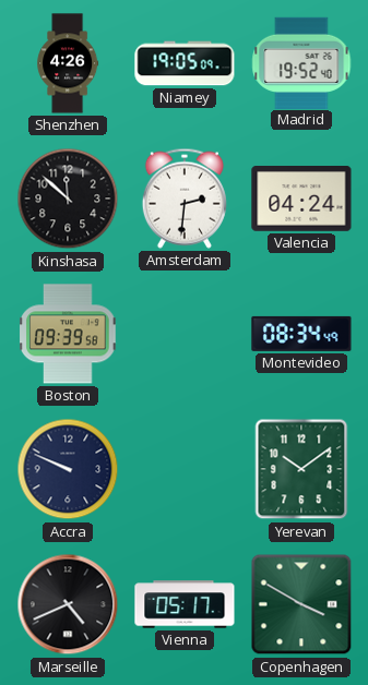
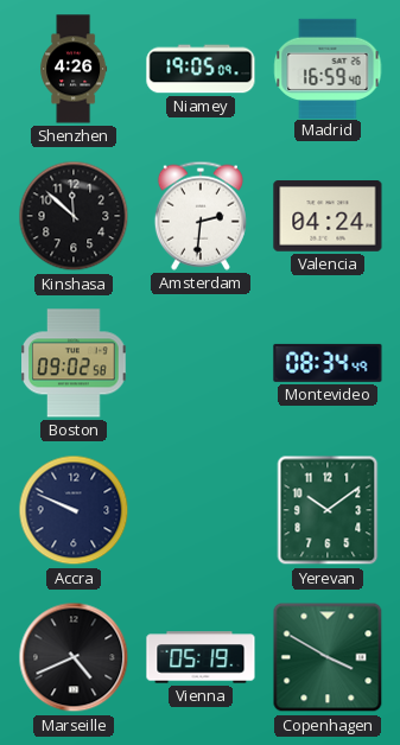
Madrid: 19:52 -> 16:59
Boston: 09:39 -> 09:02
Vienna: 05:17 -> 05:19
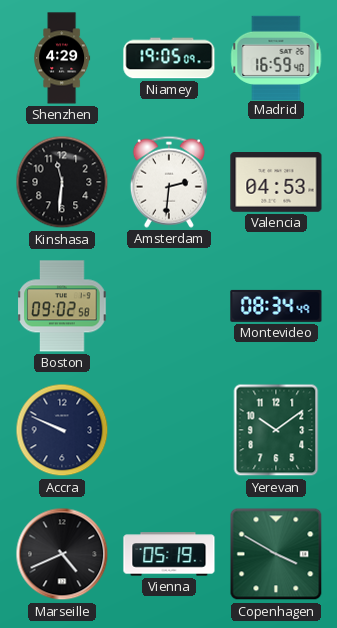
Shenzhen: 4:26 -> 4:29
Kinshasa: 11:52 -> 11:31
Valencia: 04:24 -> 04:53
